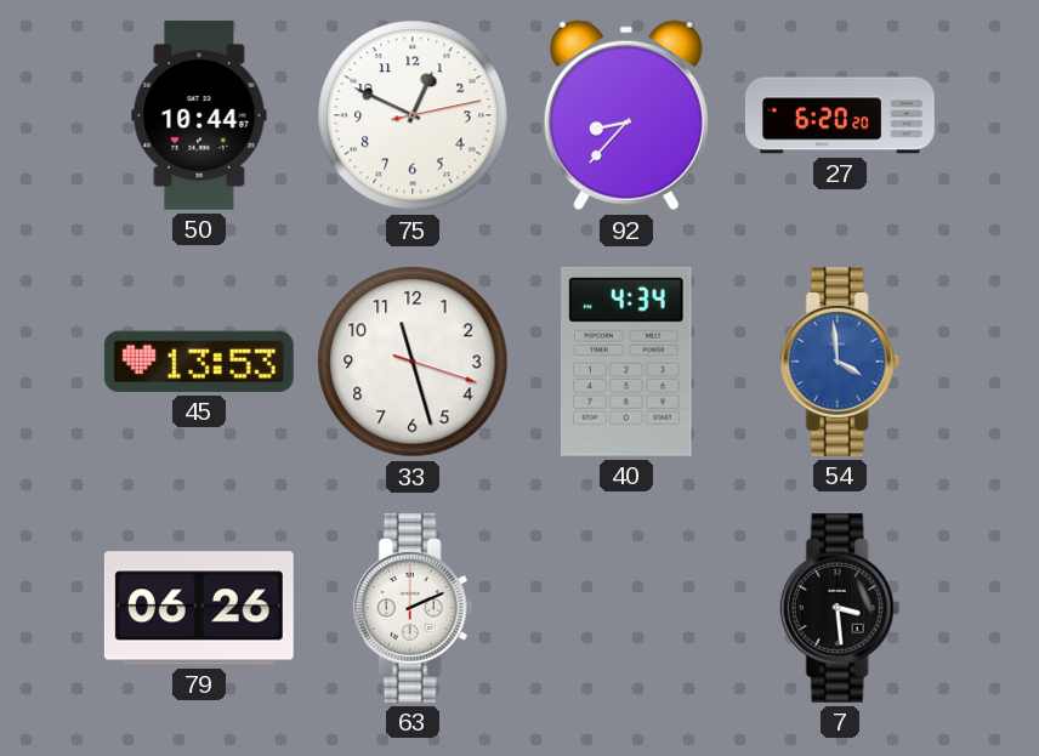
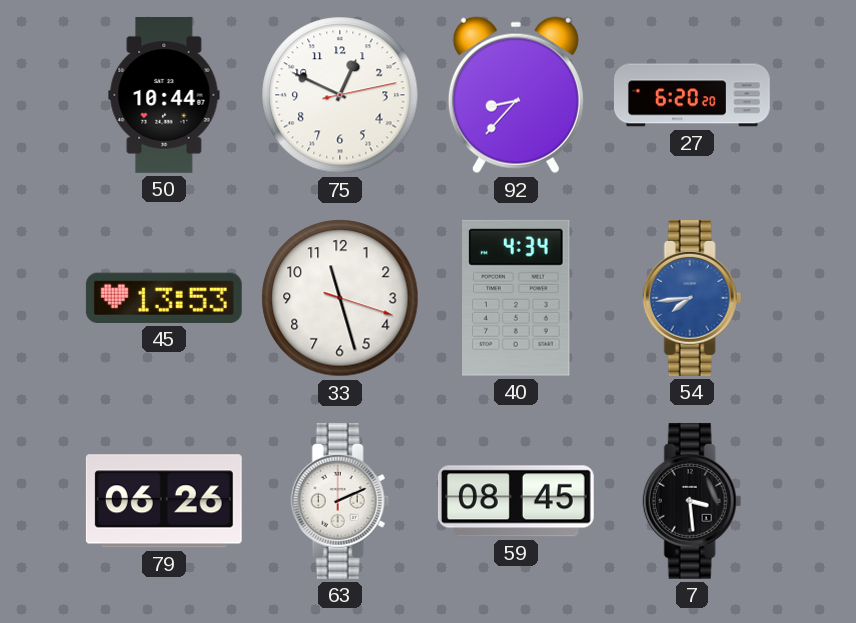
54: 3:59 -> 7:44
59: none -> 08:45
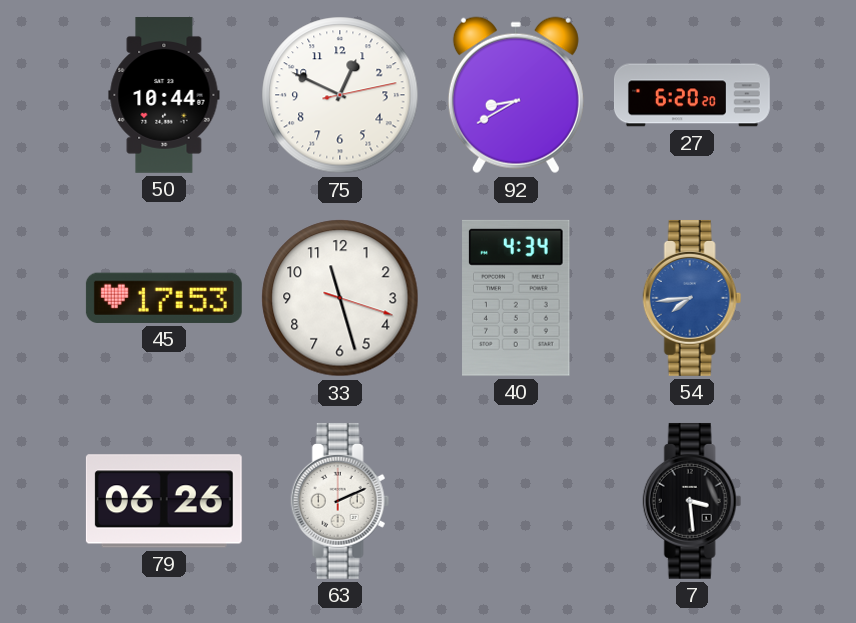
92: 8:37 -> 8:40
45: 13:53 -> 17:53
59: 08:45 -> none
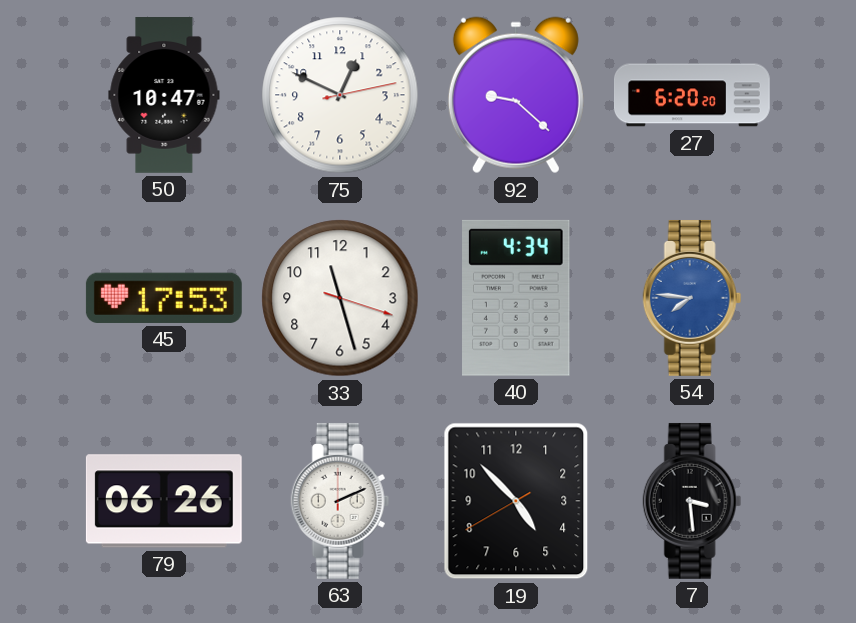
50: 10:44 -> 10:47
92: 8:40 -> 9:22
54: 7:44 -> 7:46
19: none -> 4:52
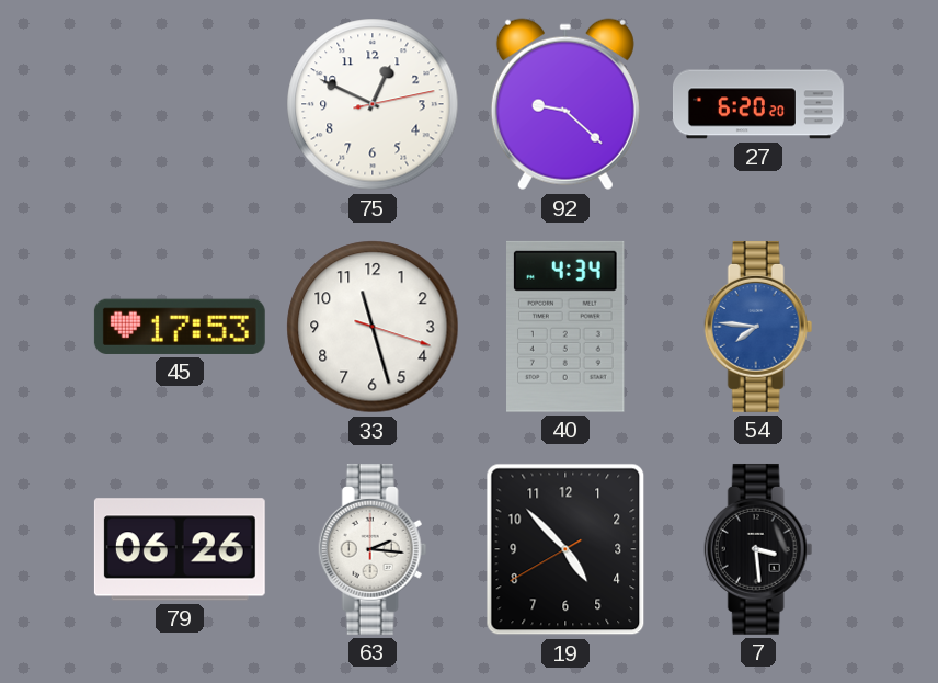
50: 10:47 -> none
63: 2:11 -> 2:16
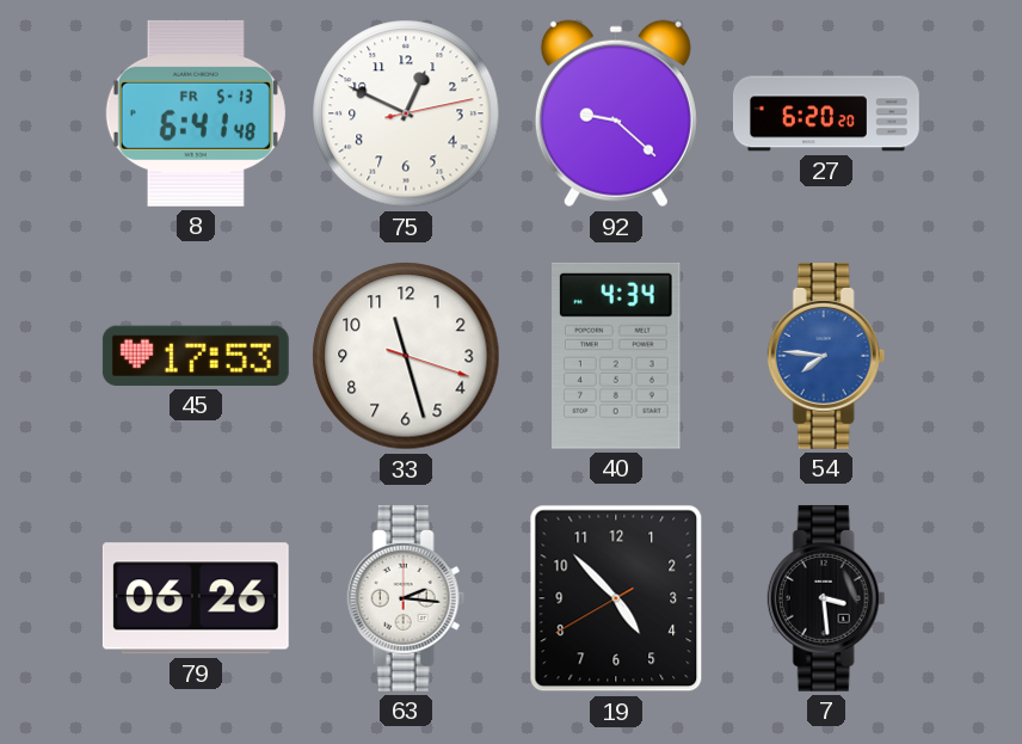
8: none -> 6:41
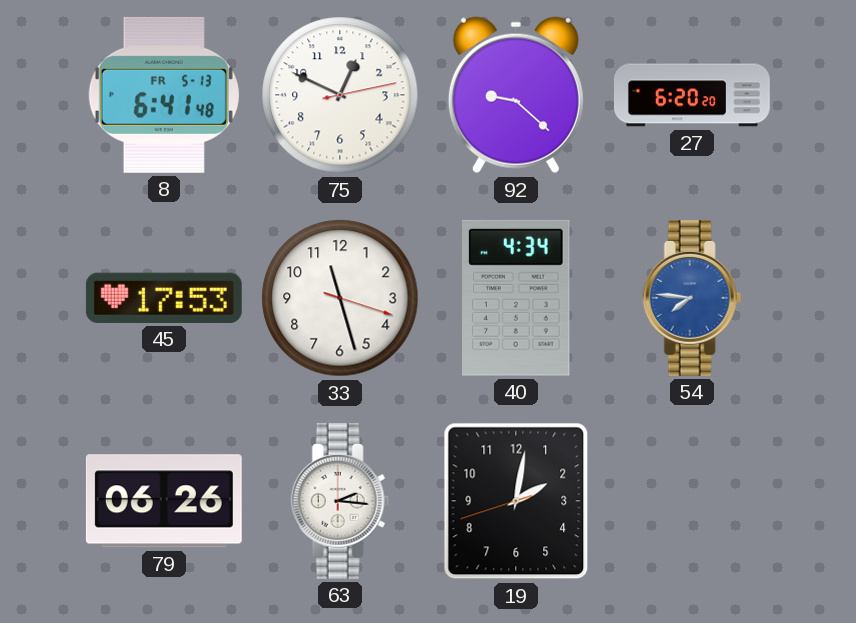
19: 4:52 -> 2:01
7: 3:29 -> none
